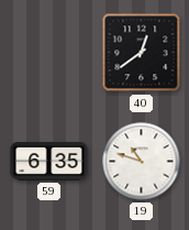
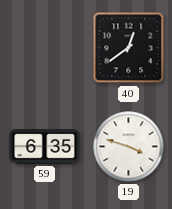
19: 10:48 -> 3:48
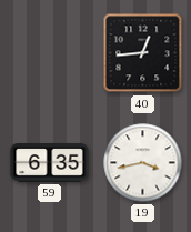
40: 12:39 -> 12:44
19: 3:48 -> 3:43
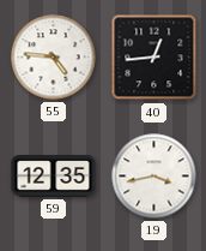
55: none -> 4:46
59: 6:35 -> 12:35
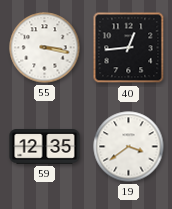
55: 4:46 -> 3:17
19: 3:43 -> 3:39
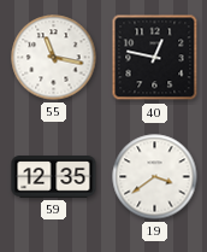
55: 3:17 -> 11:17
40: 12:44 -> 12:47
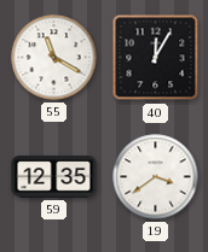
55: 11:17 -> 11:20
40: 12:47 -> 12:05
